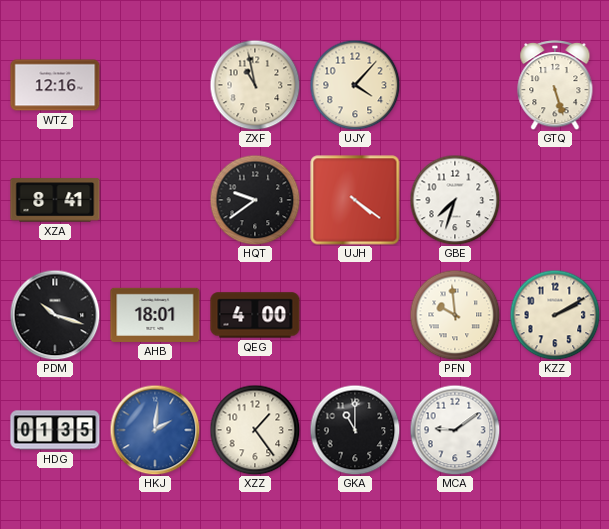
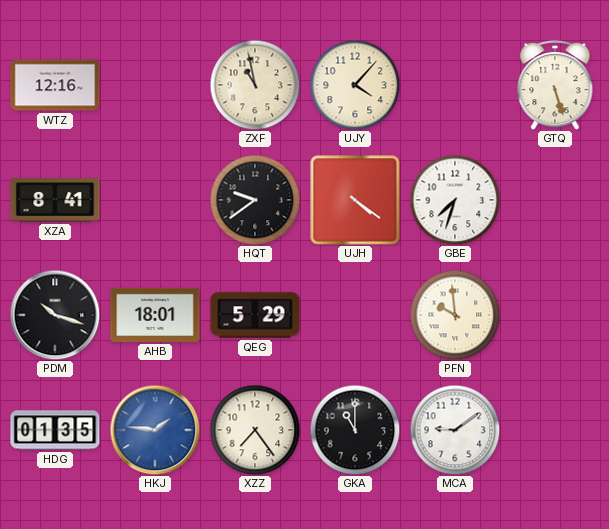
QEG: 4:00 -> 5:29
KZZ: 2:10 -> none
HKJ: 2:01 -> 1:46
XZZ: 1:24 -> 7:24
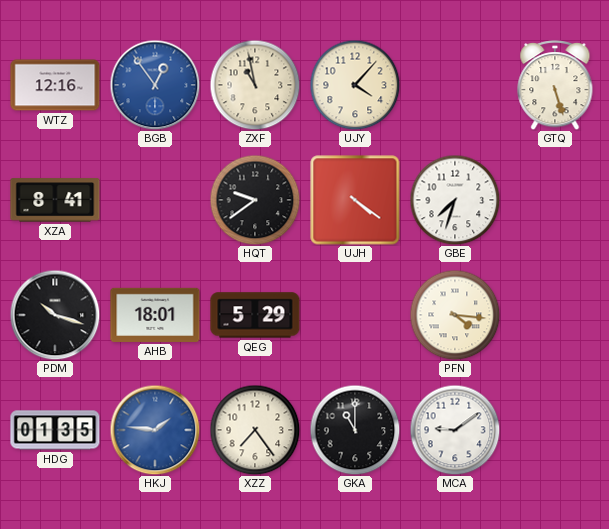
BGB: none -> 12:54
PFN: 9:59 -> 4:16
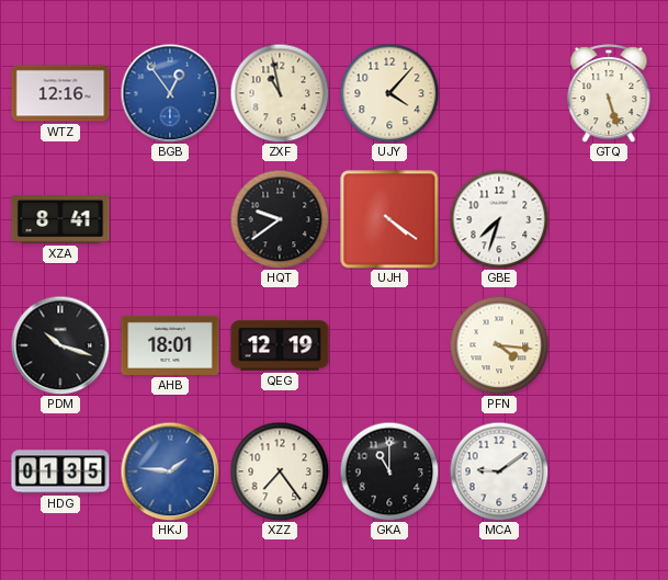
QEG: 5:29 -> 12:19
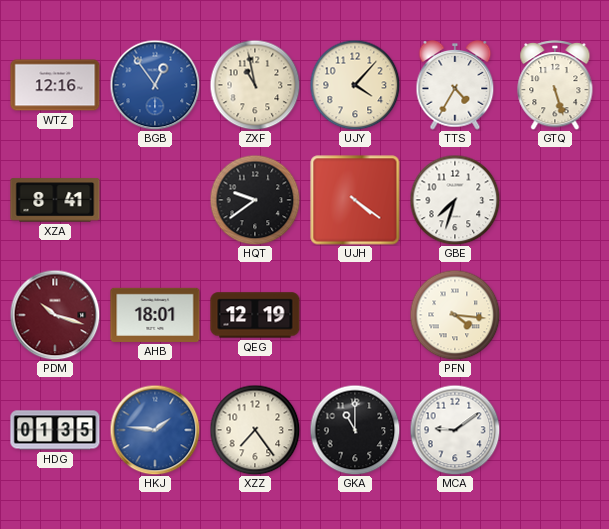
TTS: none -> 4:35
PDM dial: black -> burgundy
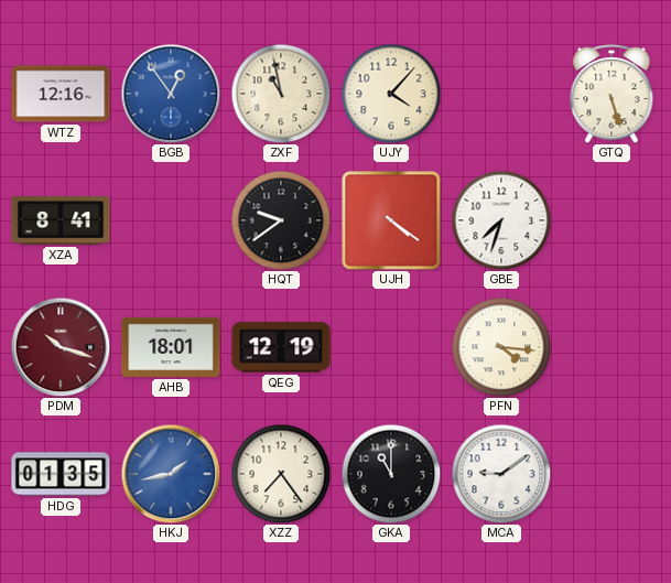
TTS: 4:35 -> none
HKJ: 1:46 -> 1:43
